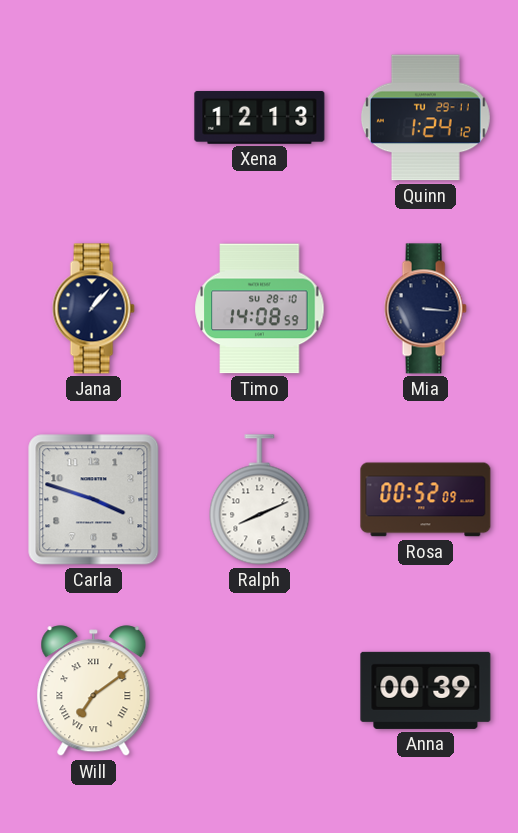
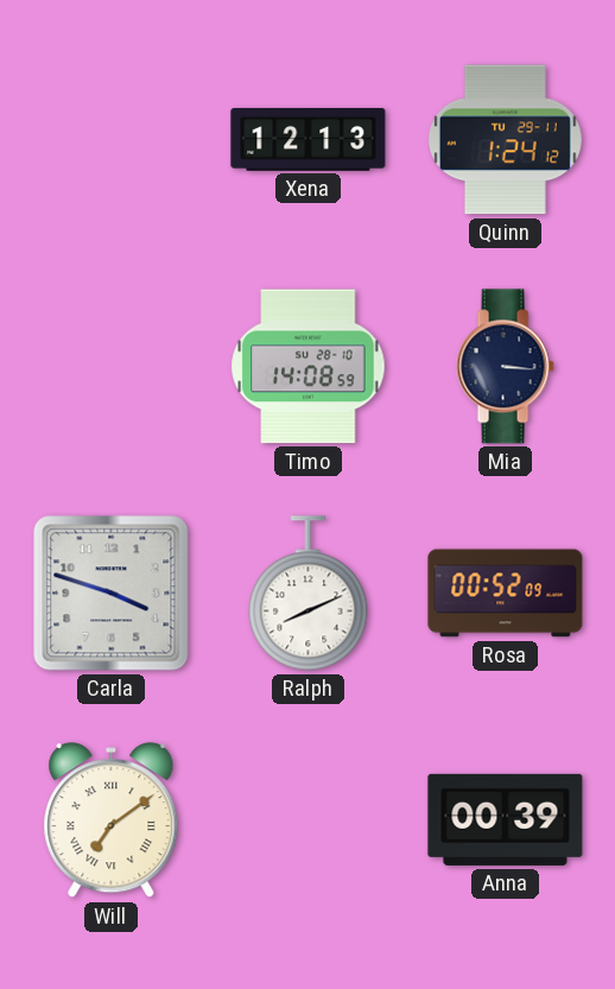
Jana: 1:07 -> none
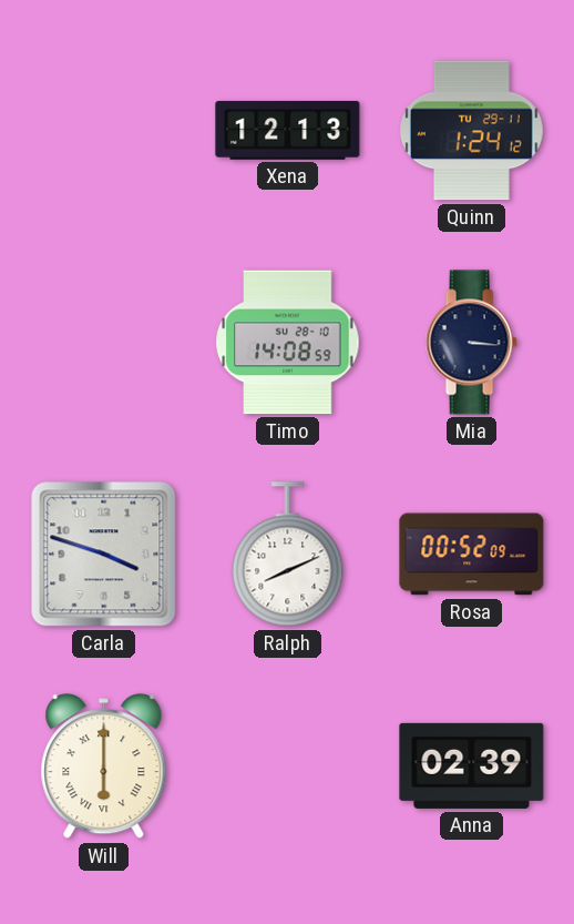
Will: 7:09 -> 6:00
Anna: 00:39 -> 02:39
